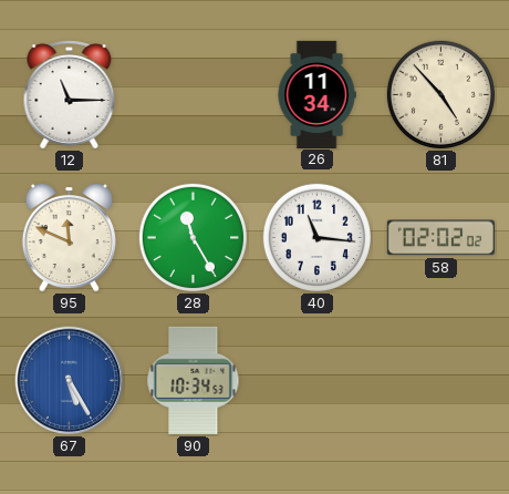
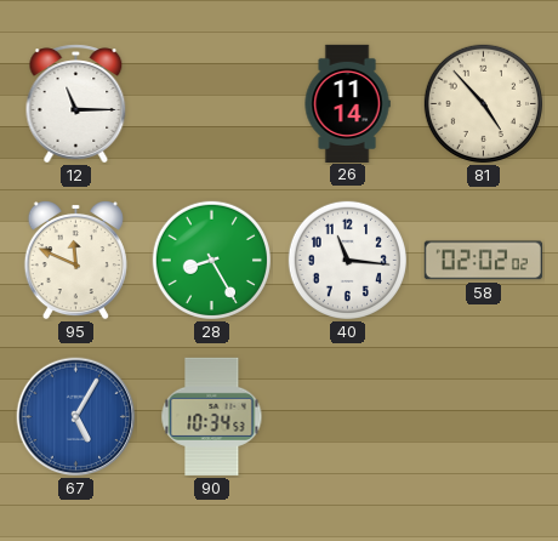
26: 11:34 -> 11:14
28: 11:25 -> 8:25
67: 5:25 -> 5:05
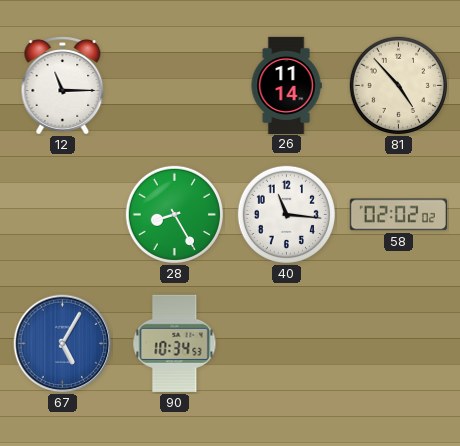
95: 11:49 -> none
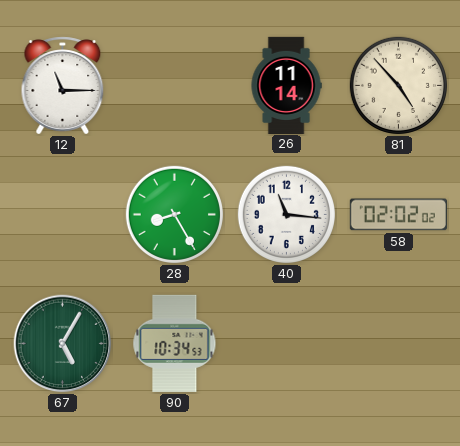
67 dial: blue -> green
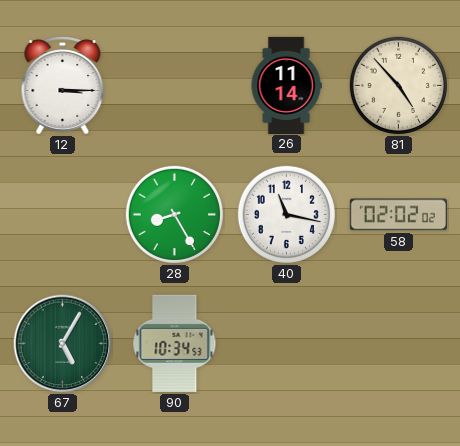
12: 11:15 -> 3:15
40: 11:16 -> 11:17
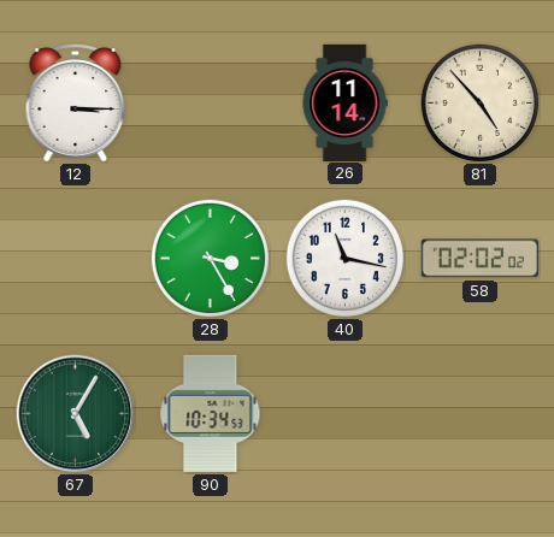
28: 8:25 -> 3:25
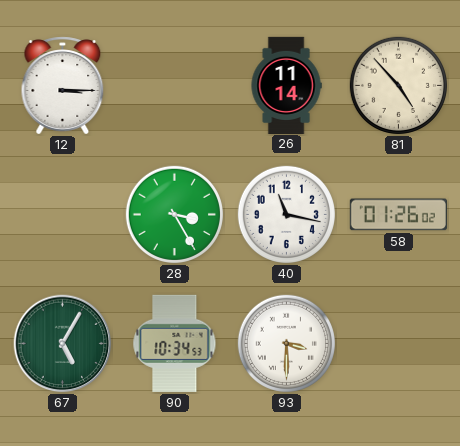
58: 02:02 -> 01:26
93: none -> 3:30
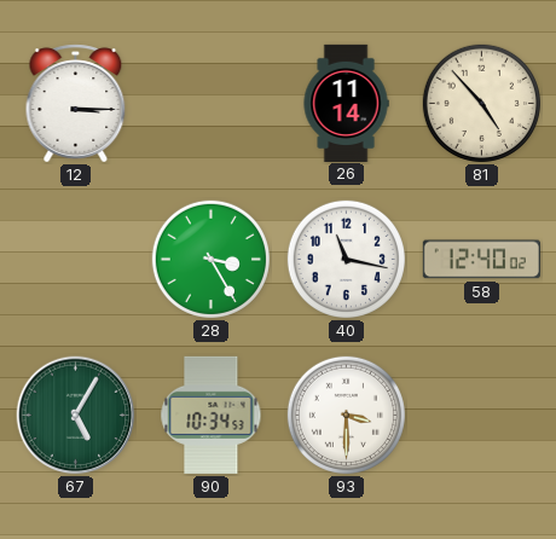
58: 01:26 -> 12:40
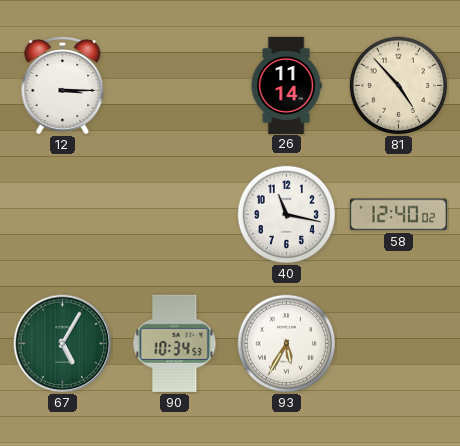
28: 3:25 -> none
93: 3:30 -> 5:35
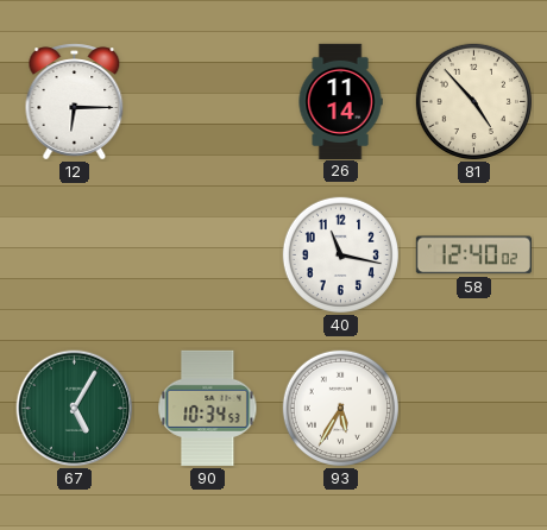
12: 3:15 -> 6:15
